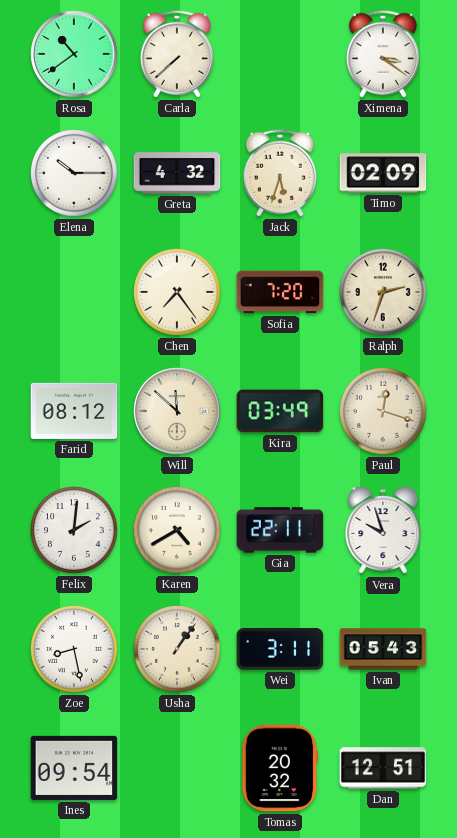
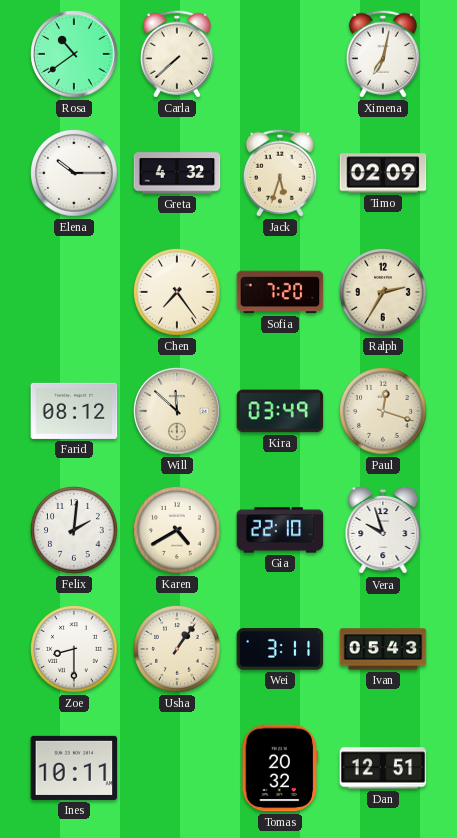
Ximena: 3:21 -> 7:02
Ralph: 2:33 -> 2:35
Gia: 22:11 -> 22:10
Zoe: 8:28 -> 8:30
Ines: 09:54 -> 10:11
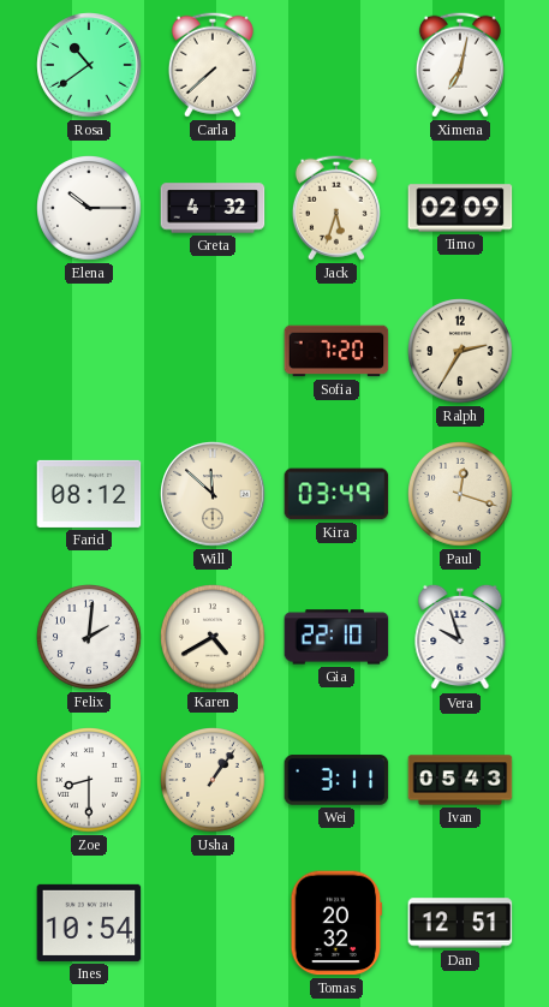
Chen: 7:24 -> none
Ines: 10:11 -> 10:54
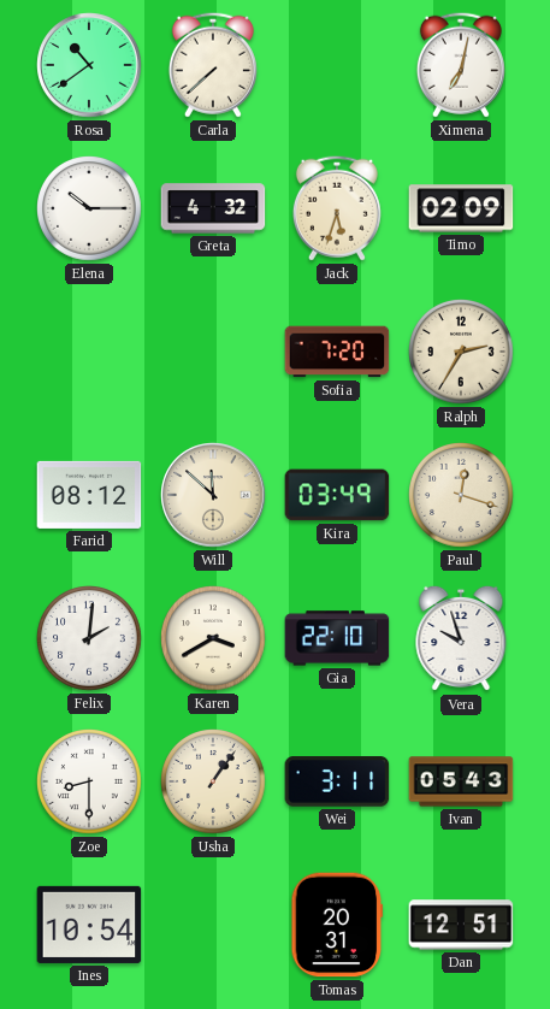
Karen: 4:40 -> 3:40
Tomas: 20:32 -> 20:31
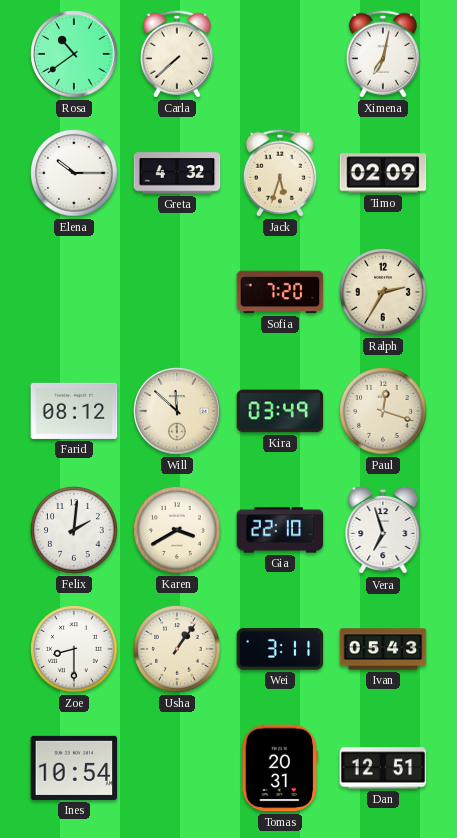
Vera: 9:57 -> 6:57
